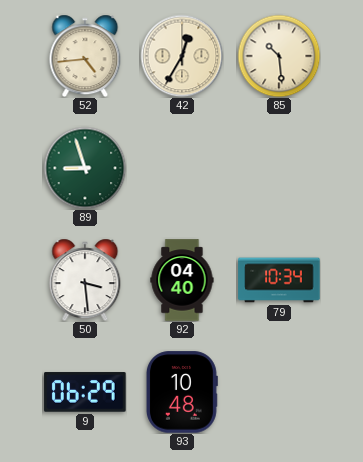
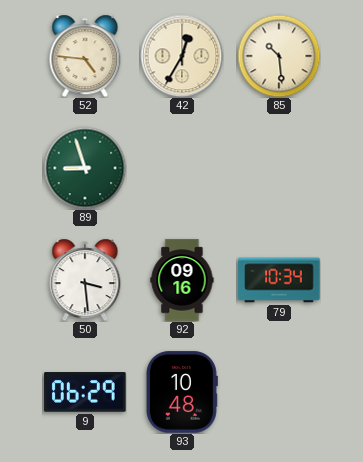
52: 4:44 -> 4:46
92: 04:40 -> 09:16
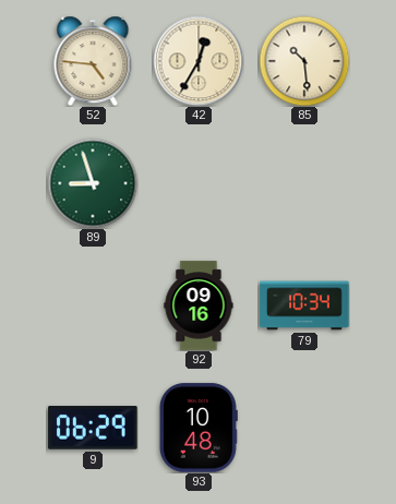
50: 3:29 -> none
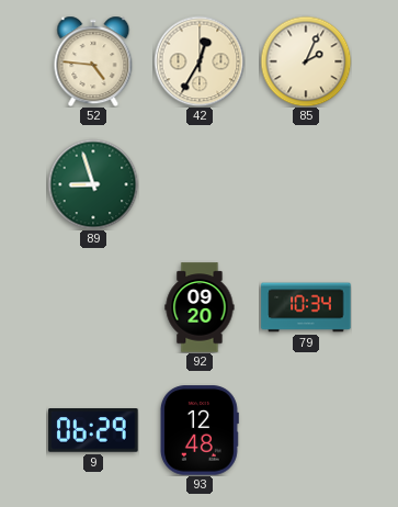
85: 10:29 -> 2:04
92: 09:16 -> 09:20
93: 10:48 -> 12:48
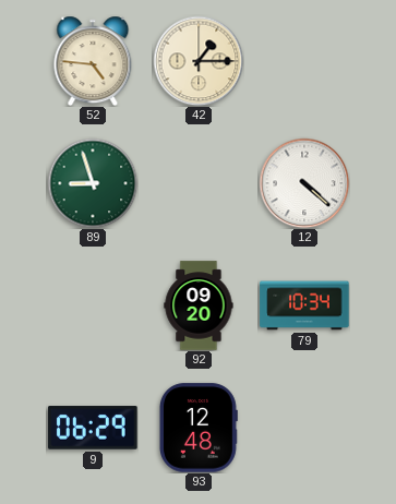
42: 12:35 -> 1:15
85: 2:04 -> none
12: none -> 4:22
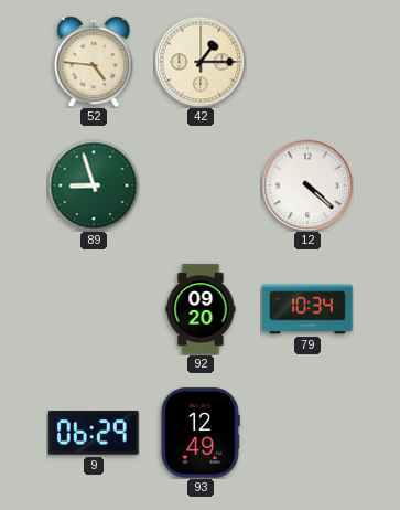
93: 12:48 -> 12:49
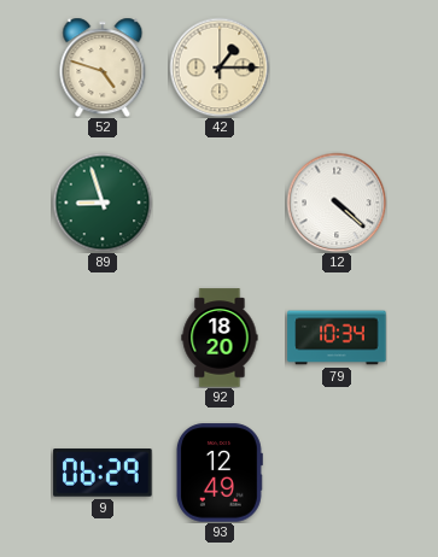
52: 4:46 -> 4:48
92: 09:20 -> 18:20
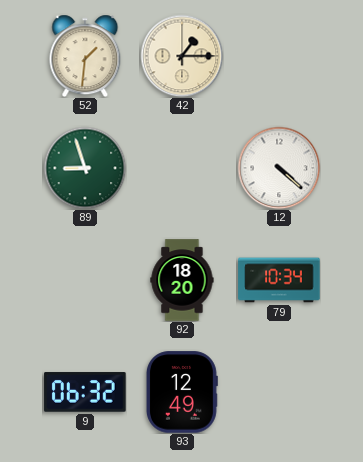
52: 4:48 -> 1:31
9: 06:29 -> 06:32
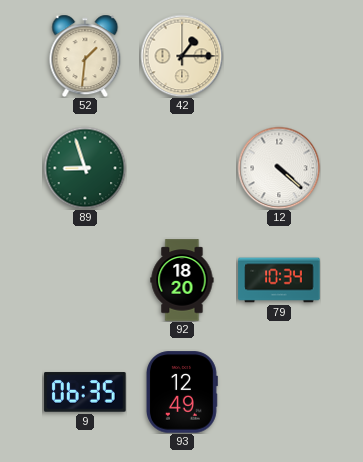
9: 06:32 -> 06:35
